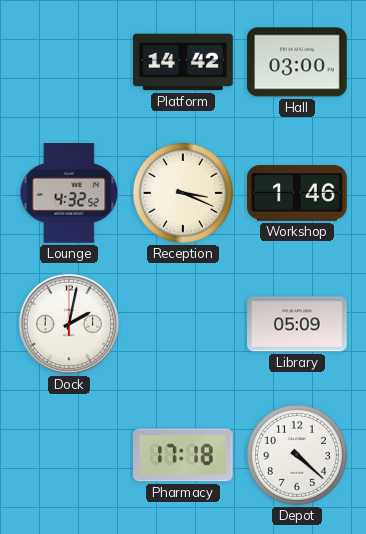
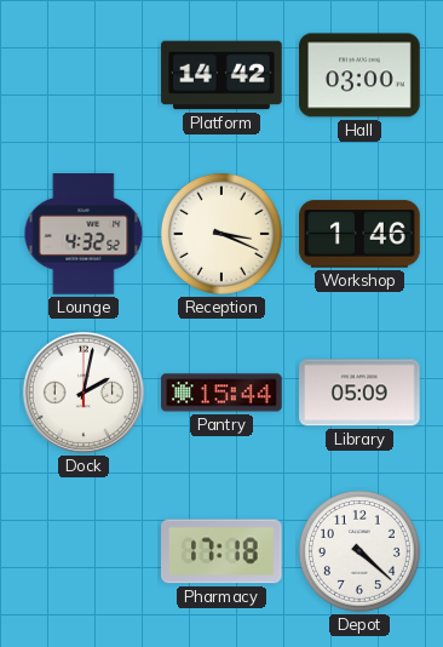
Pantry: none -> 15:44
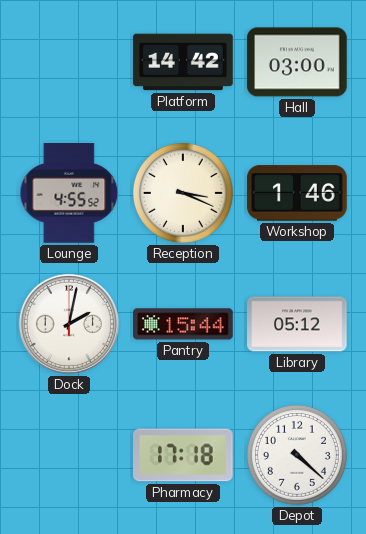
Lounge: 4:32 -> 4:55
Library: 05:09 -> 05:12
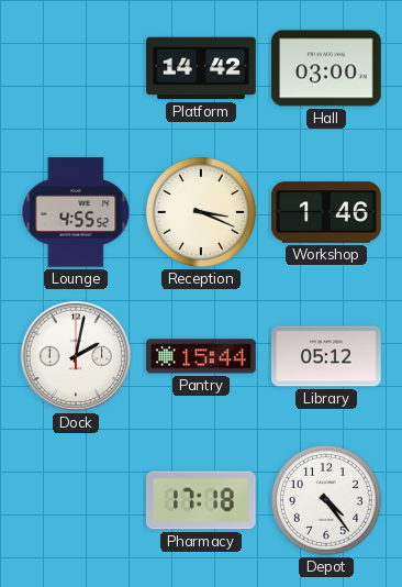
Depot: 4:22 -> 4:24
